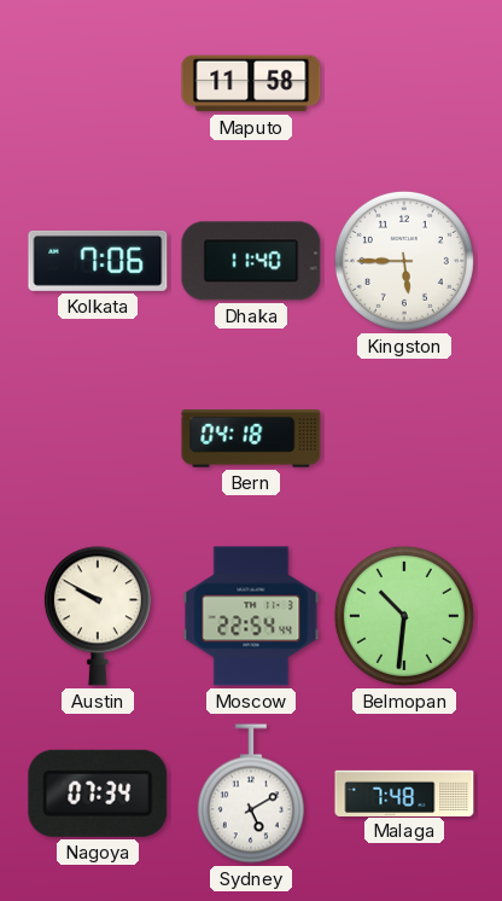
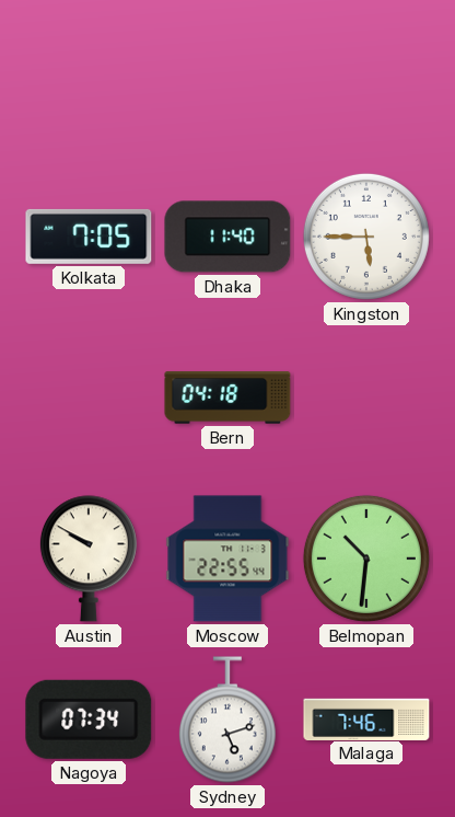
Maputo: 11:58 -> none
Kolkata: 7:06 -> 7:05
Moscow: 22:54 -> 22:55
Sydney: 5:10 -> 5:12
Malaga: 7:48 -> 7:46
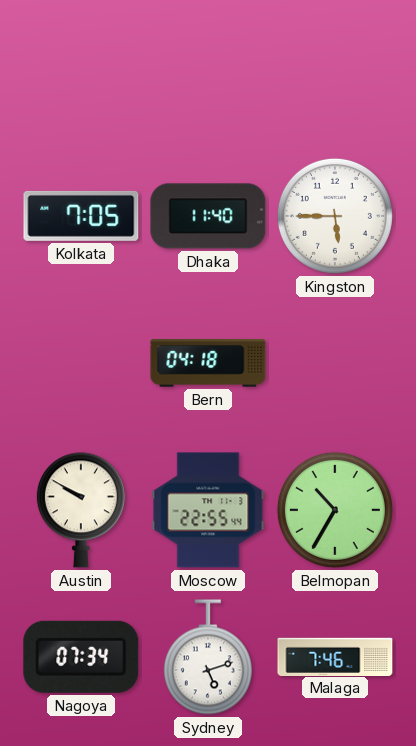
Belmopan: 10:31 -> 10:35
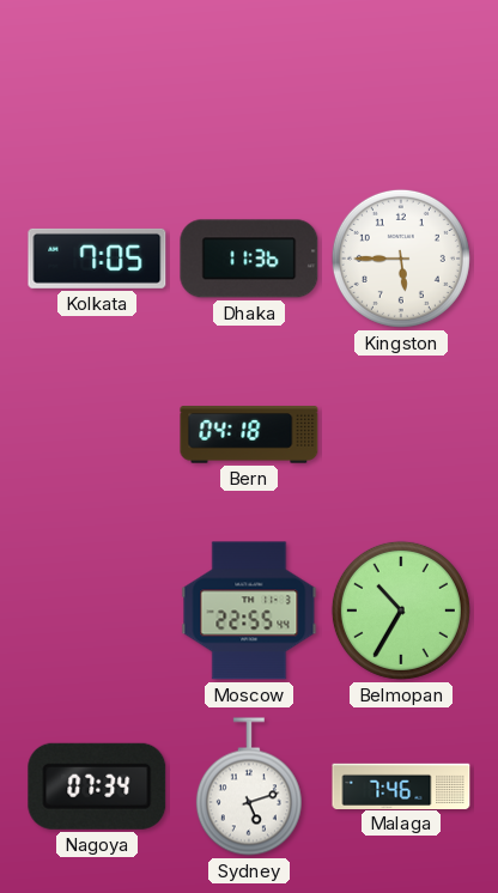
Dhaka: 11:40 -> 11:36
Austin: 9:50 -> none
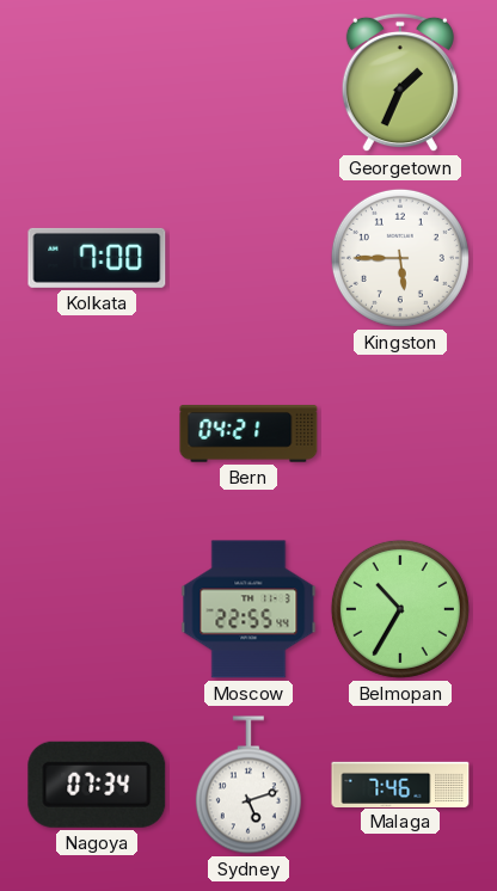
Georgetown: none -> 1:34
Kolkata: 7:05 -> 7:00
Dhaka: 11:36 -> none
Bern: 04:18 -> 04:21
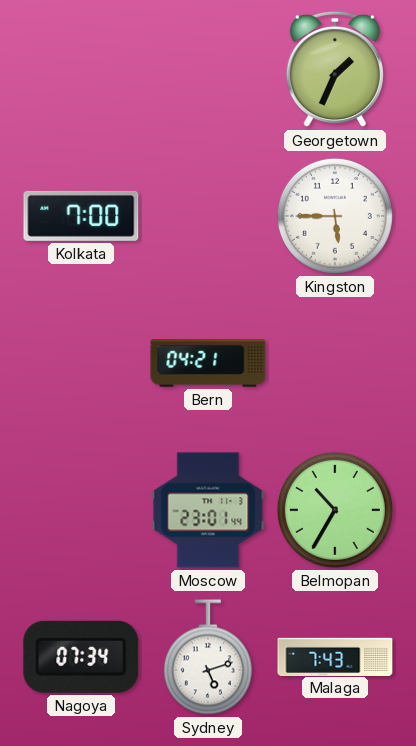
Moscow: 22:55 -> 23:01
Malaga: 7:46 -> 7:43
